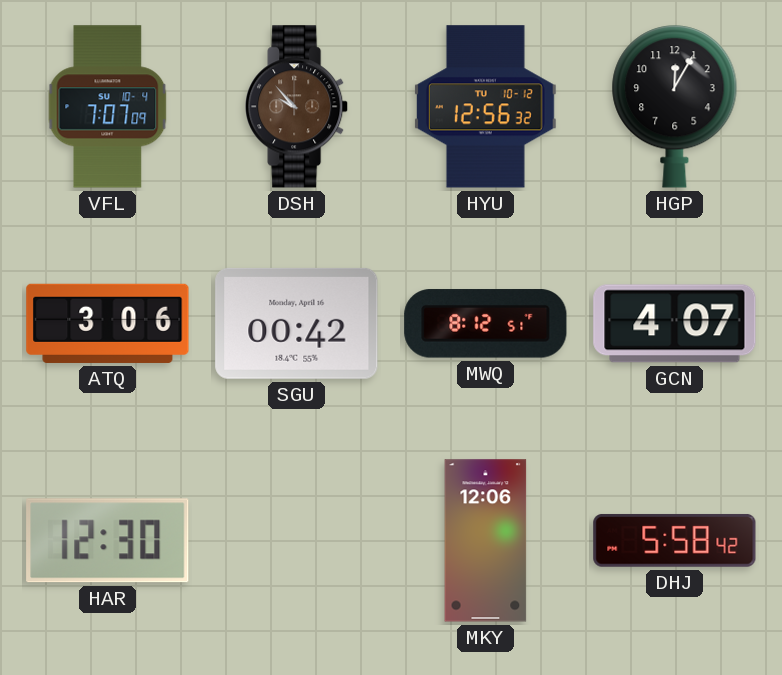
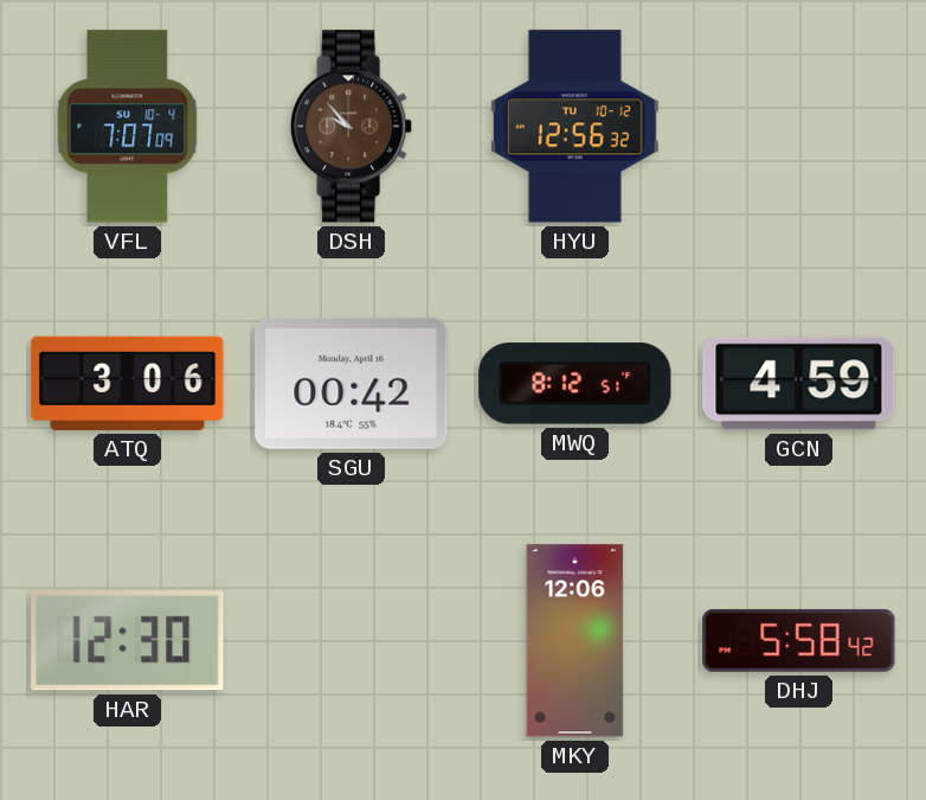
HGP: 12:05 -> none
GCN: 4:07 -> 4:59
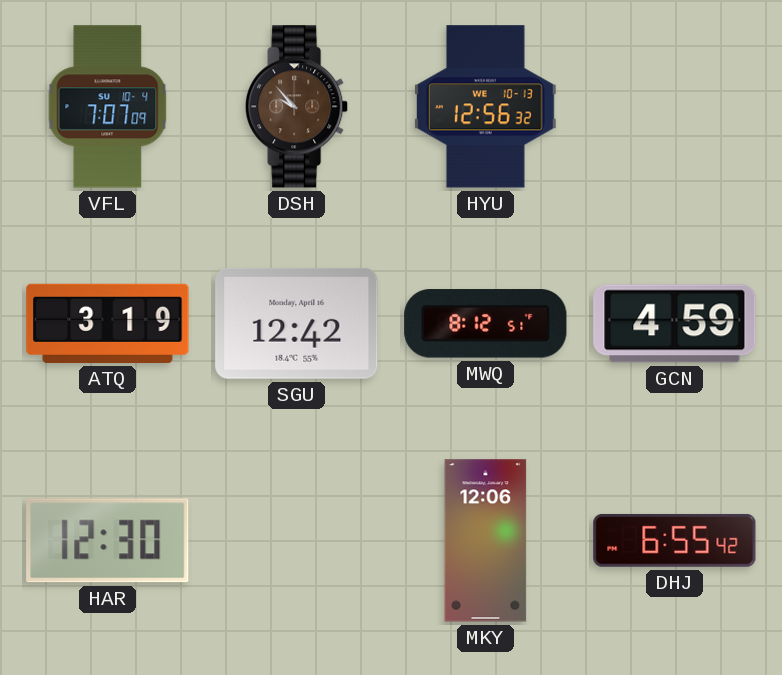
HYU date: TU 10-12 -> WE 10-13
ATQ: 3:06 -> 3:19
SGU: 00:42 -> 12:42
DHJ: 5:58 -> 6:55
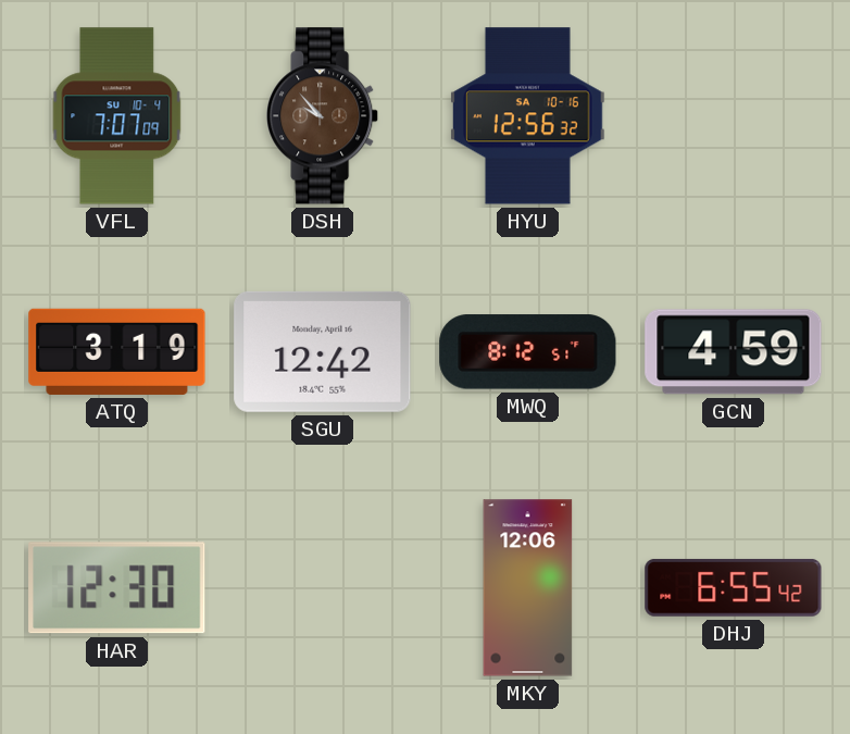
HYU date: WE 10-13 -> SA 10-16
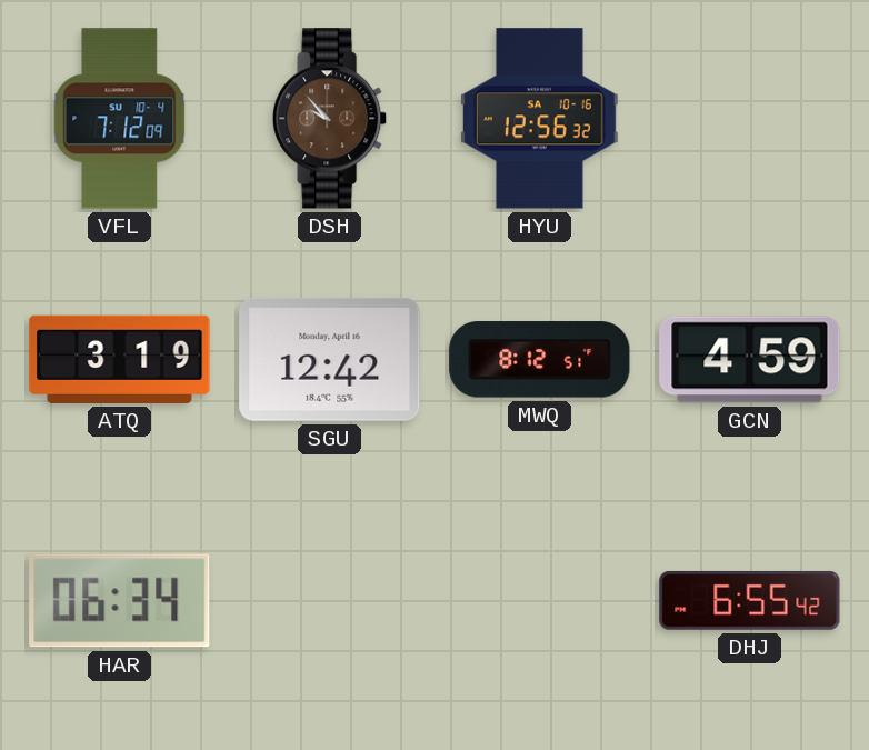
VFL: 7:07 -> 7:12
HAR: 12:30 -> 06:34
MKY: 12:06 -> none
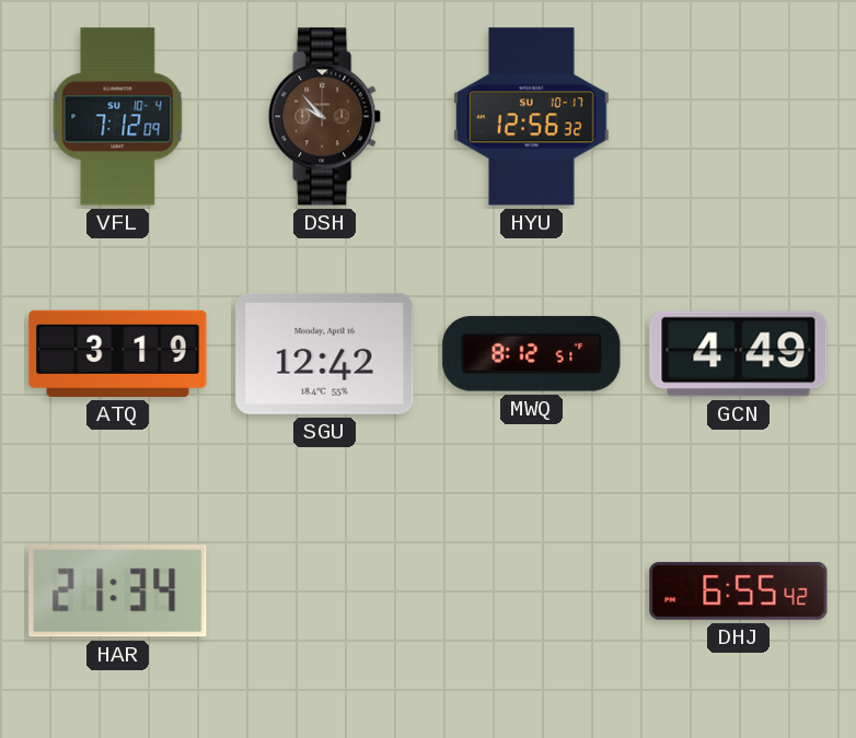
HYU date: SA 10-16 -> SU 10-17
GCN: 4:59 -> 4:49
HAR: 06:34 -> 21:34
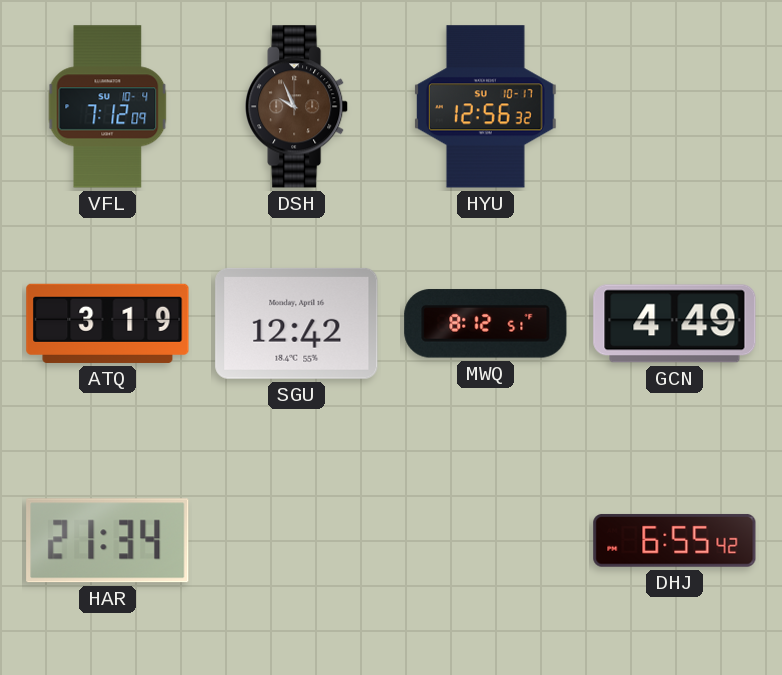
DSH: 9:53 -> 9:56
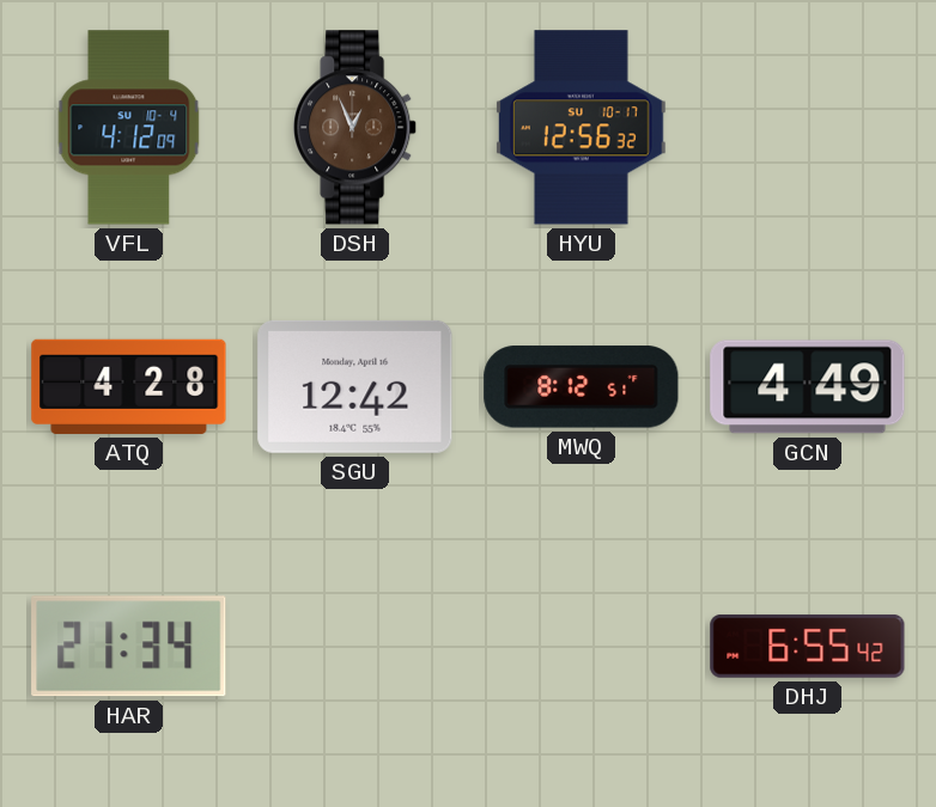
VFL: 7:12 -> 4:12
DSH: 9:56 -> 12:56
ATQ: 3:19 -> 4:28
